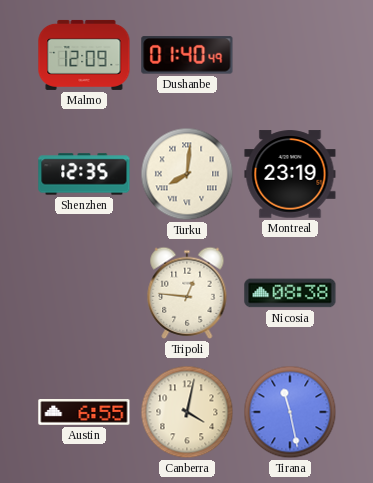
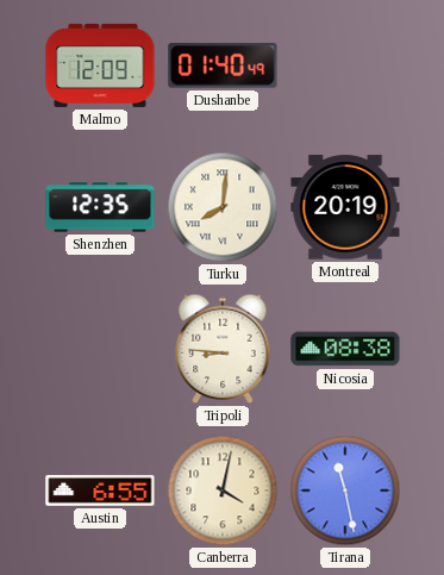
Montreal: 23:19 -> 20:19
Tripoli: 12:46 -> 8:46
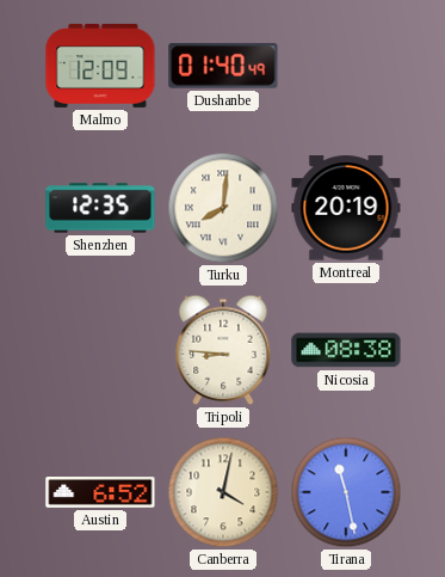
Austin: 6:55 -> 6:52
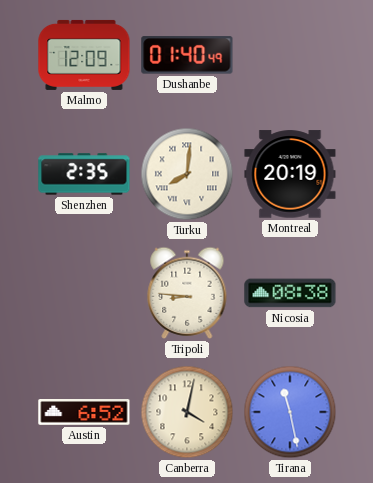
Shenzhen: 12:35 -> 2:35
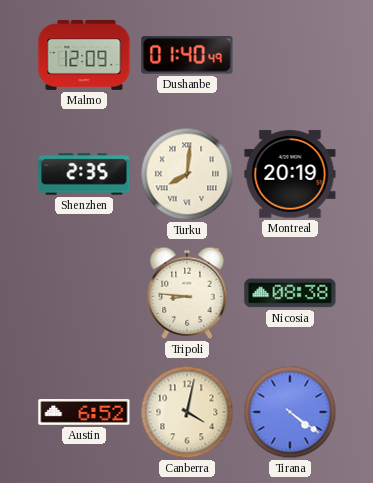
Tirana: 11:28 -> 4:21
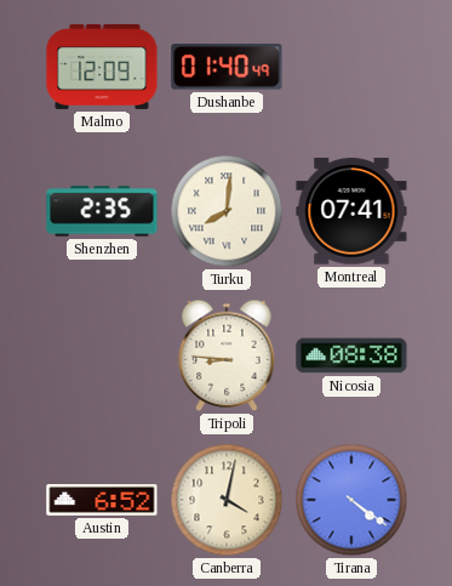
Montreal: 20:19 -> 07:41
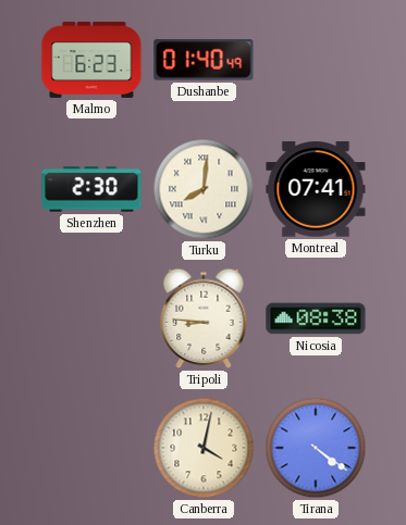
Malmo: 12:09 -> 6:23
Shenzhen: 2:35 -> 2:30
Austin: 6:52 -> none
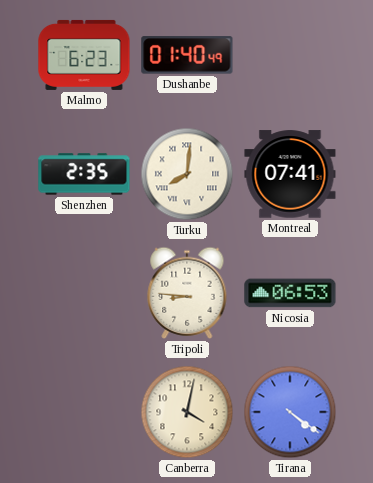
Shenzhen: 2:30 -> 2:35
Nicosia: 08:38 -> 06:53
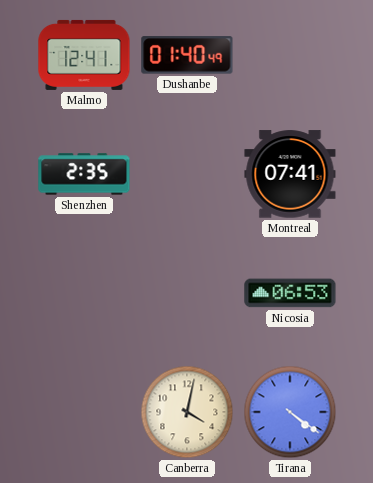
Malmo: 6:23 -> 12:41
Turku: 8:01 -> none
Tripoli: 8:46 -> none
